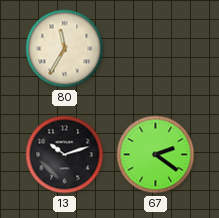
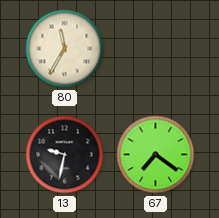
13: 10:12 -> 9:32
67: 2:21 -> 7:21
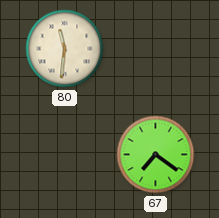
80: 11:35 -> 11:31
13: 9:32 -> none
